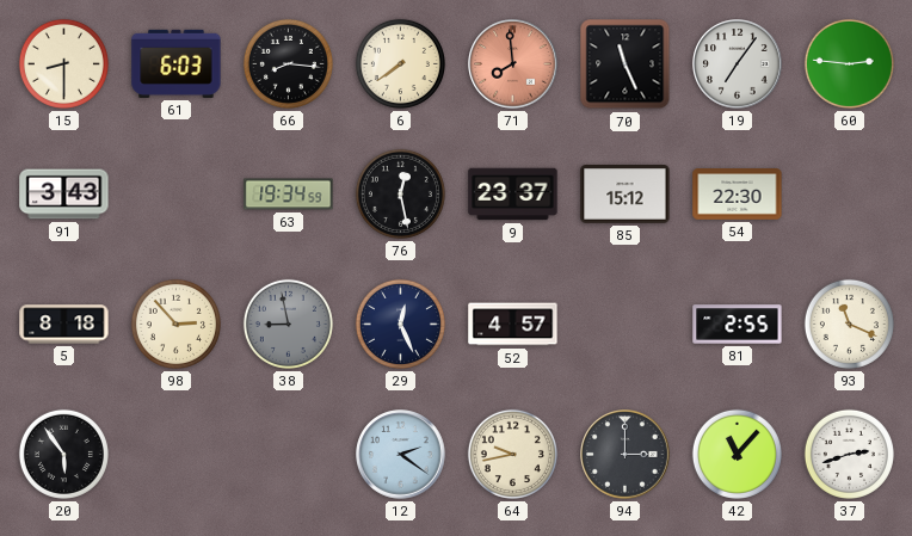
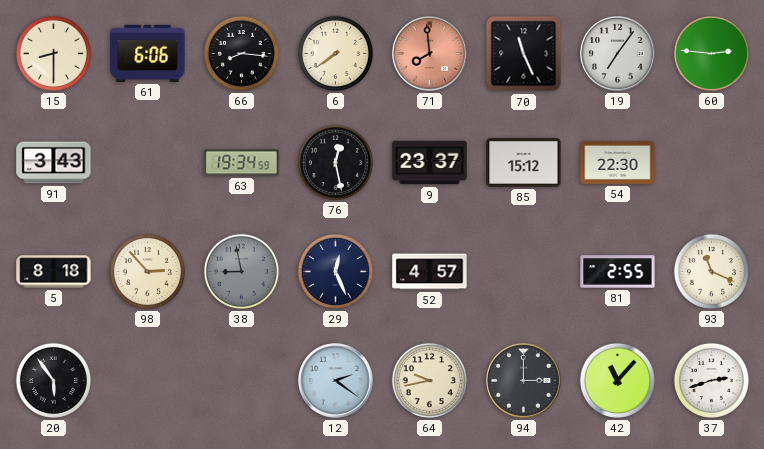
61: 6:03 -> 6:06
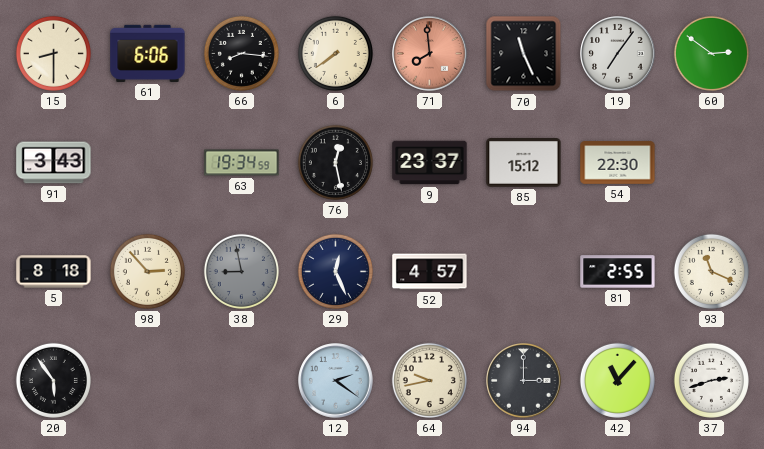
60: 2:46 -> 2:51
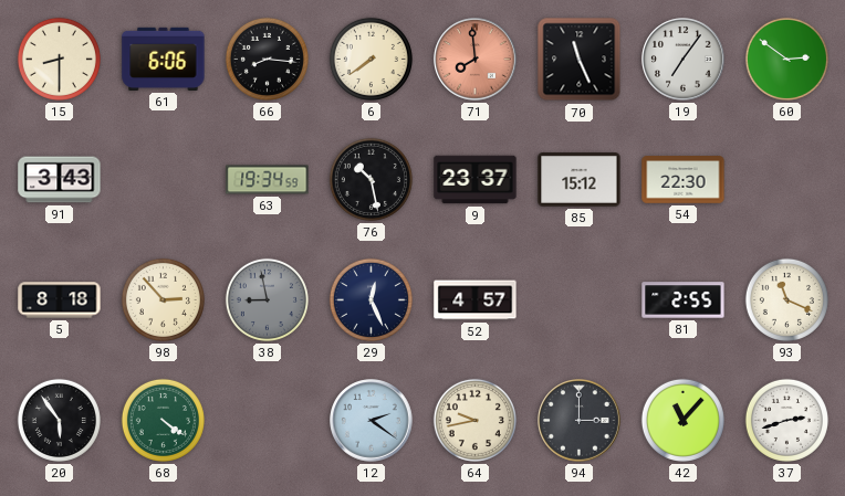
76: 12:28 -> 10:28
68: none -> 4:21
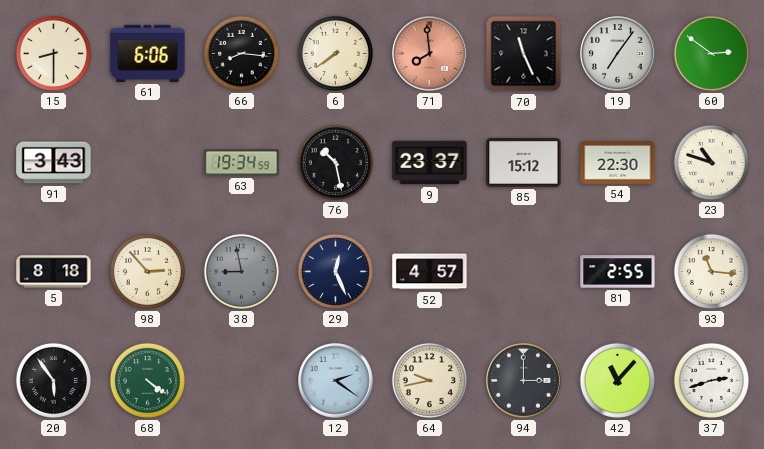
23: none -> 10:48
93: 11:19 -> 11:16
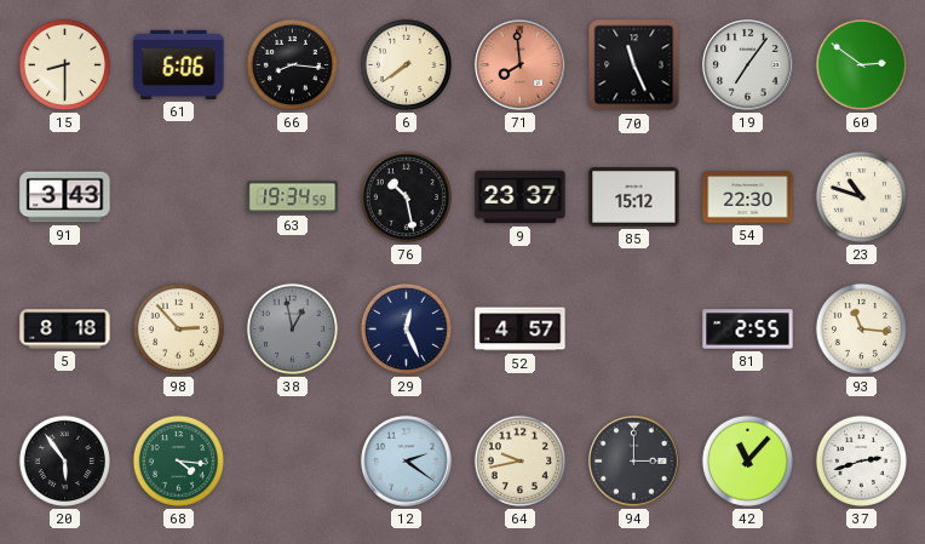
38: 8:58 -> 12:58
68: 4:21 -> 4:16
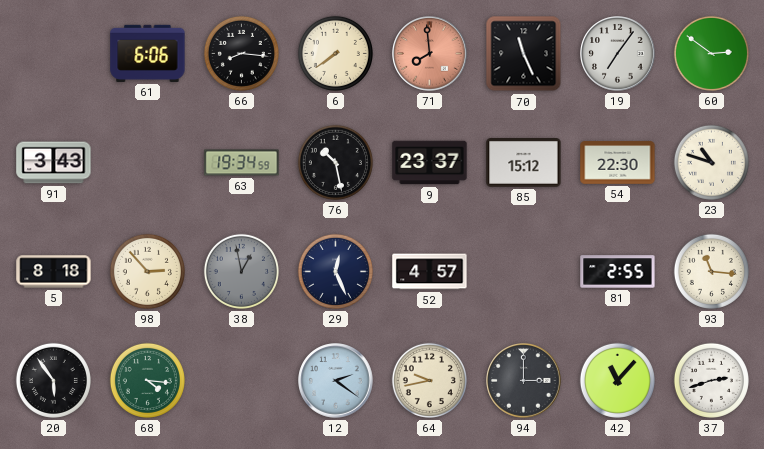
15: 8:30 -> none
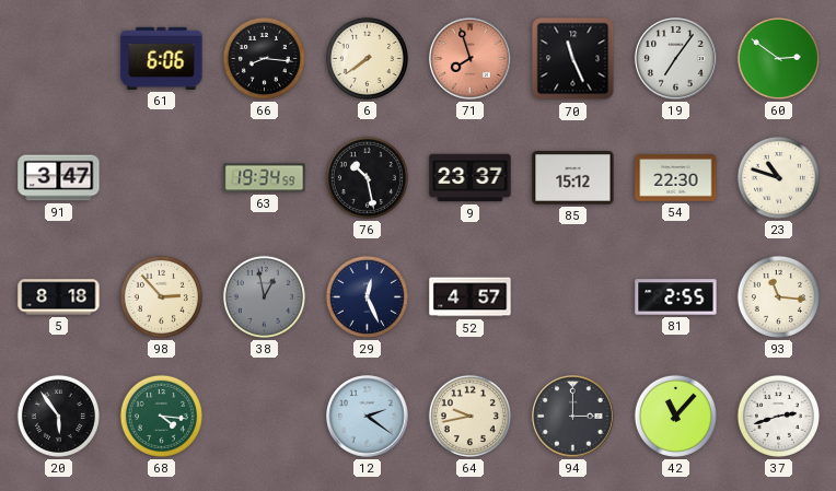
71: 7:59 -> 7:57
91: 3:43 -> 3:47
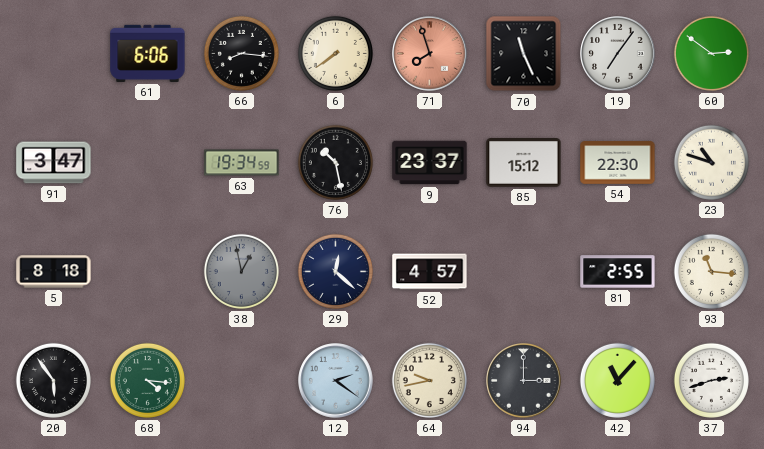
98: 2:53 -> none
29: 12:26 -> 12:22
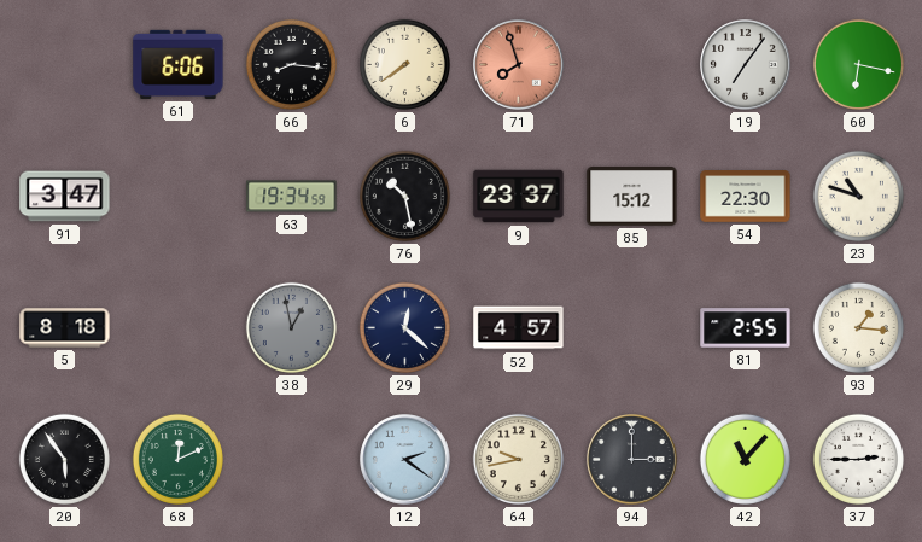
70: 11:26 -> none
60: 2:51 -> 6:17
93: 11:16 -> 1:16
68: 4:16 -> 12:11
37: 2:42 -> 2:45
